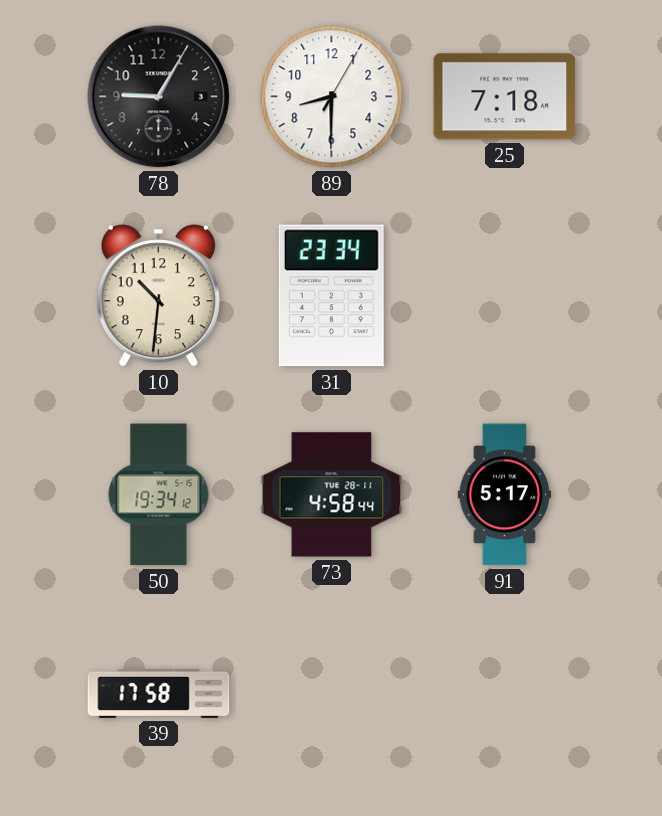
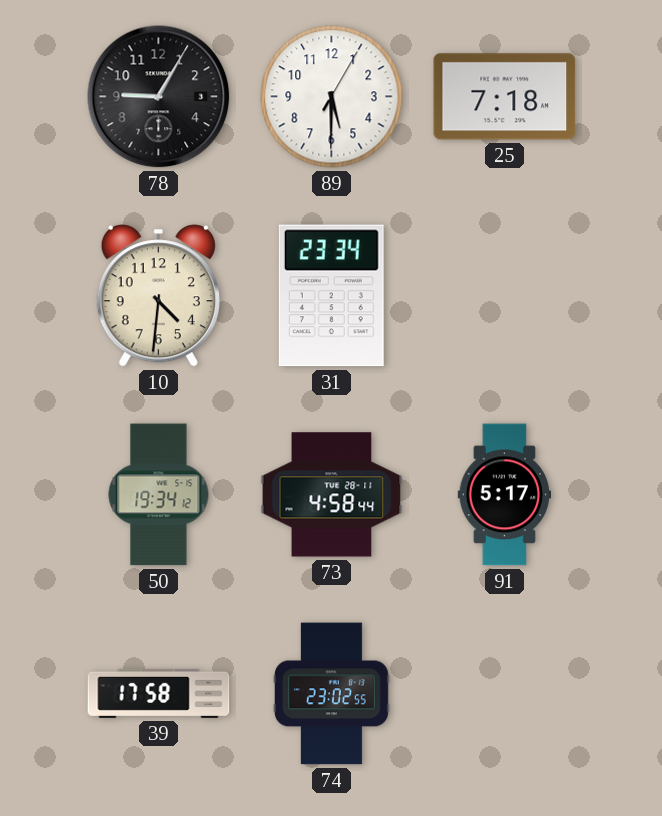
89: 8:30 -> 5:30
10: 10:31 -> 4:31
74: none -> 23:02
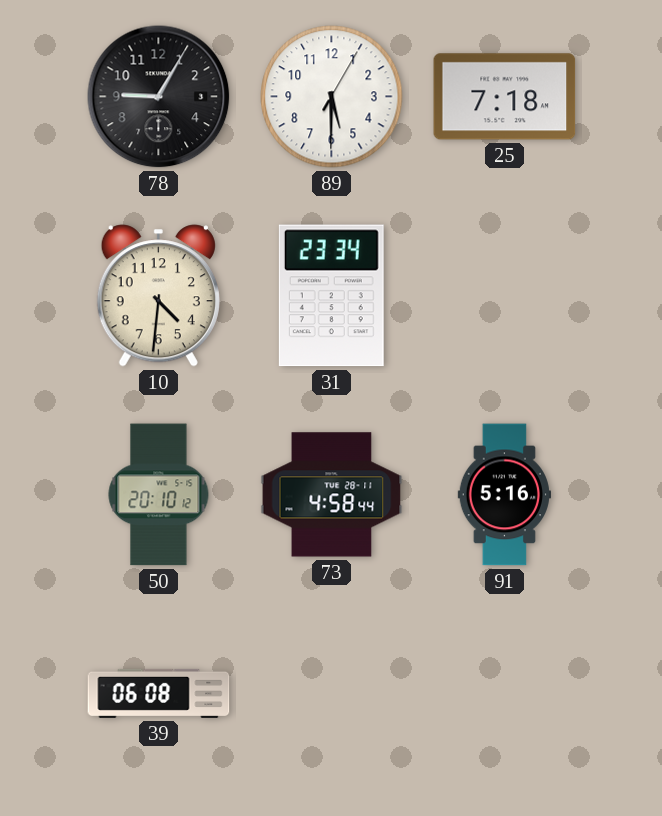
50: 19:34 -> 20:10
91: 5:17 -> 5:16
39: 17:58 -> 06:08
74: 23:02 -> none
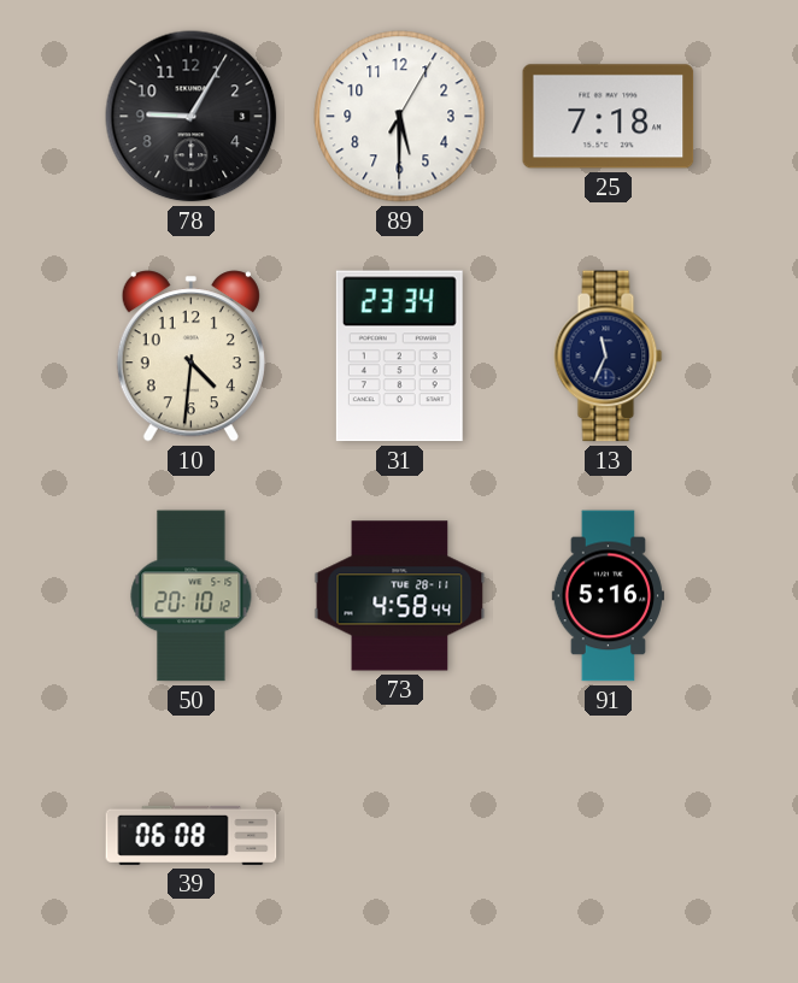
13: none -> 11:34
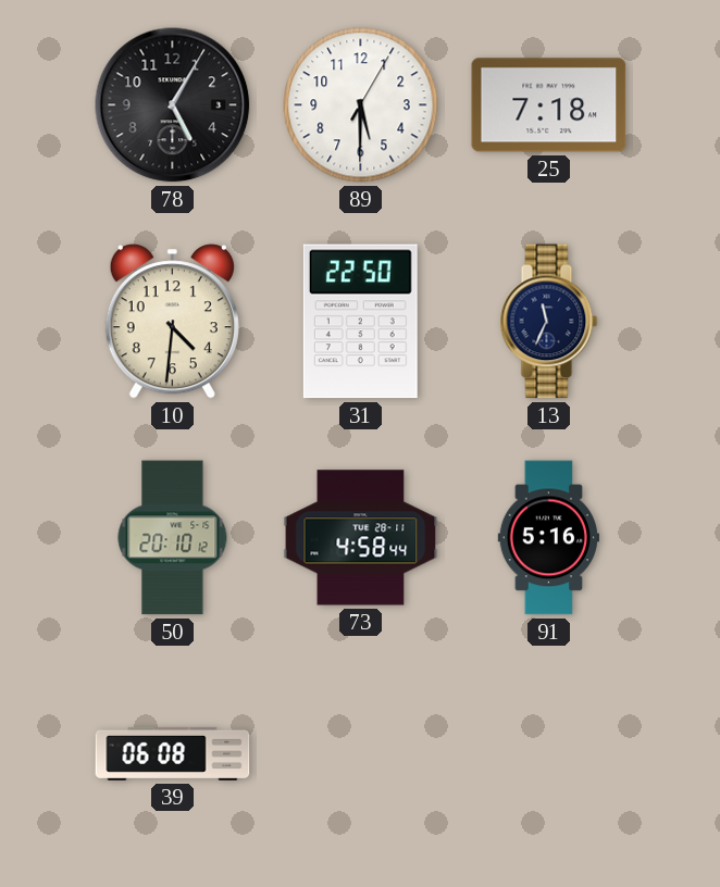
78: 9:05 -> 5:05
31: 23:34 -> 22:50
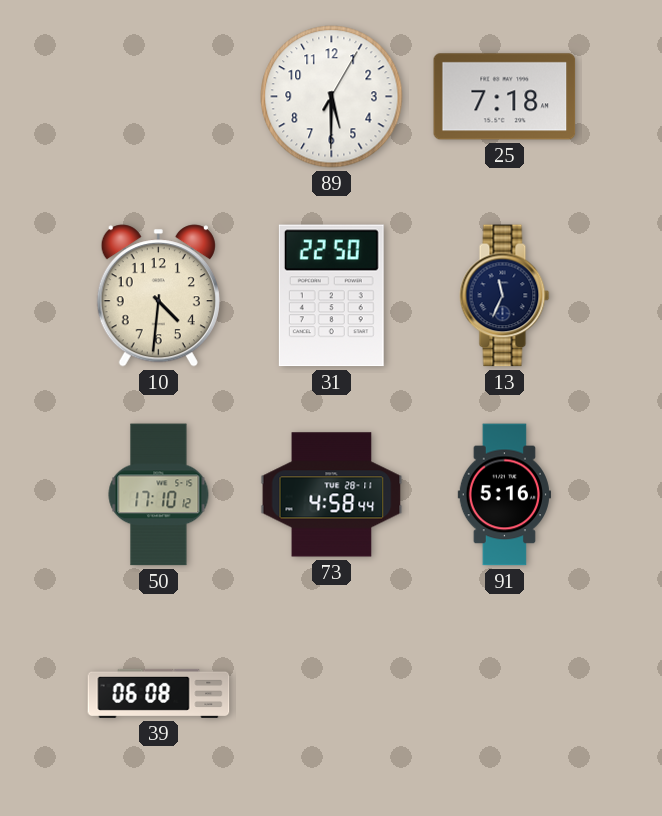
78: 5:05 -> none
50: 20:10 -> 17:10
